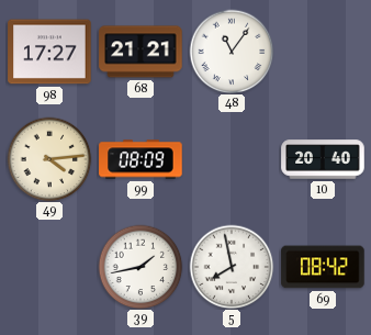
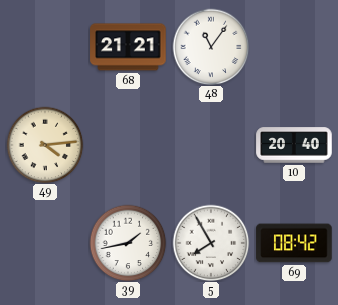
98: 17:27 -> none
99: 08:09 -> none
5: 7:58 -> 7:55
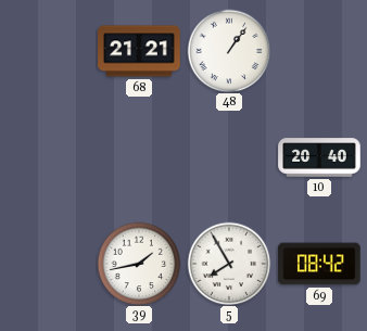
48: 11:06 -> 1:06
49: 4:14 -> none
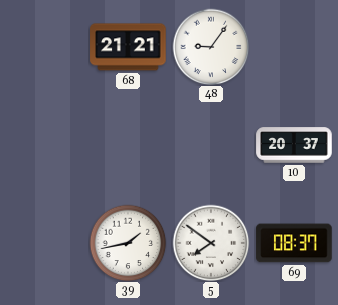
48: 1:06 -> 9:06
10: 20:40 -> 20:37
5: 7:55 -> 7:51
69: 08:42 -> 08:37
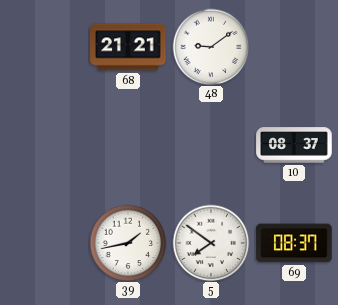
48: 9:06 -> 9:09
10: 20:37 -> 08:37
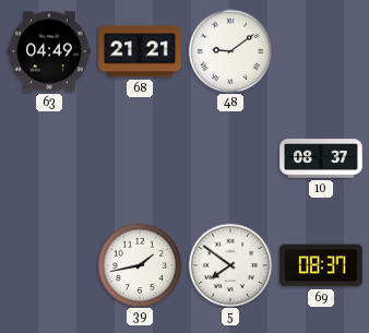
63: none -> 04:49
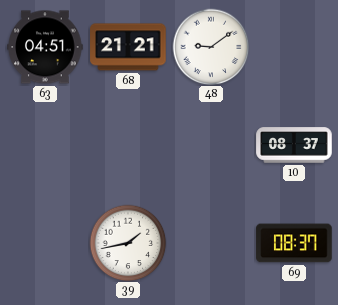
63: 04:49 -> 04:51
5: 7:51 -> none
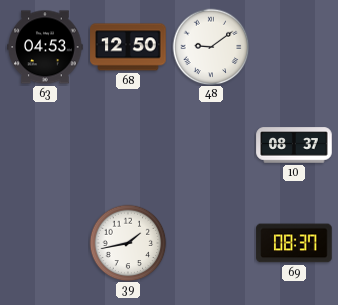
63: 04:51 -> 04:53
68: 21:21 -> 12:50
